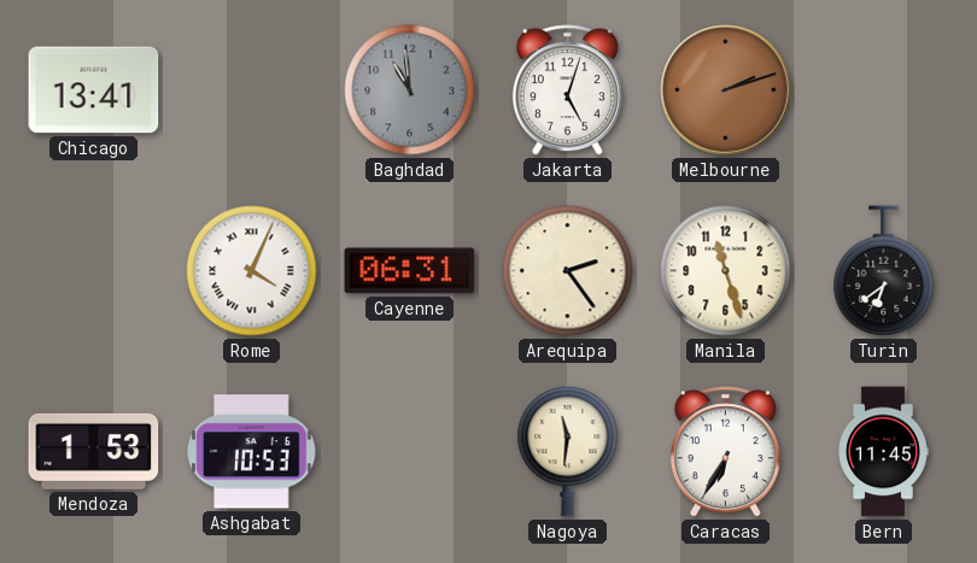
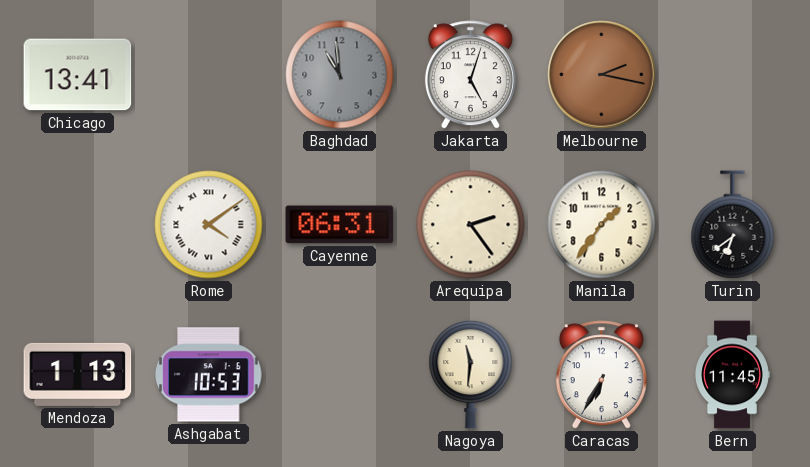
Melbourne: 2:12 -> 2:17
Rome: 4:04 -> 4:09
Manila: 11:27 -> 1:36
Mendoza: 1:53 -> 1:13
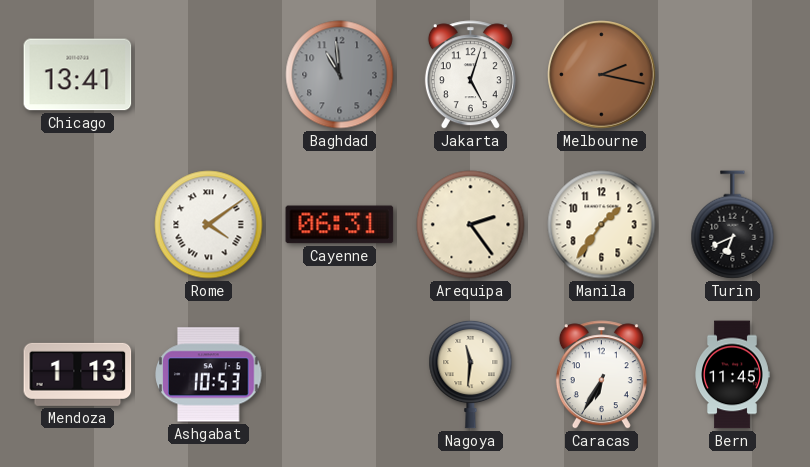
Turin: 6:39 -> 6:41
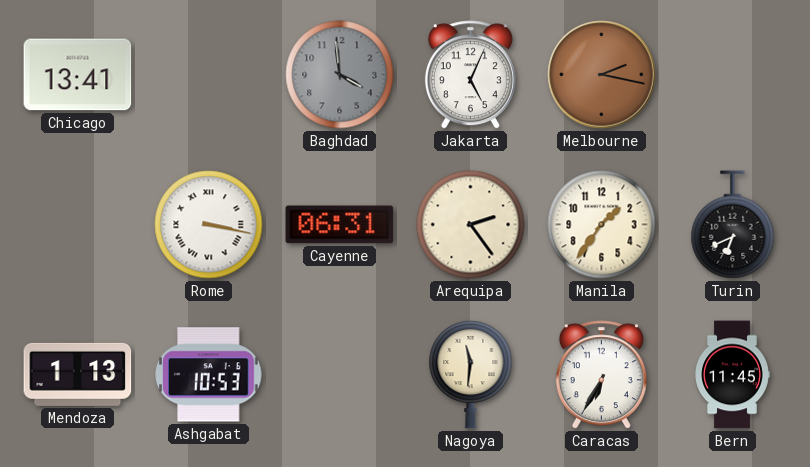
Baghdad: 10:59 -> 3:59
Jakarta: 5:03 -> 5:04
Rome: 4:09 -> 3:17
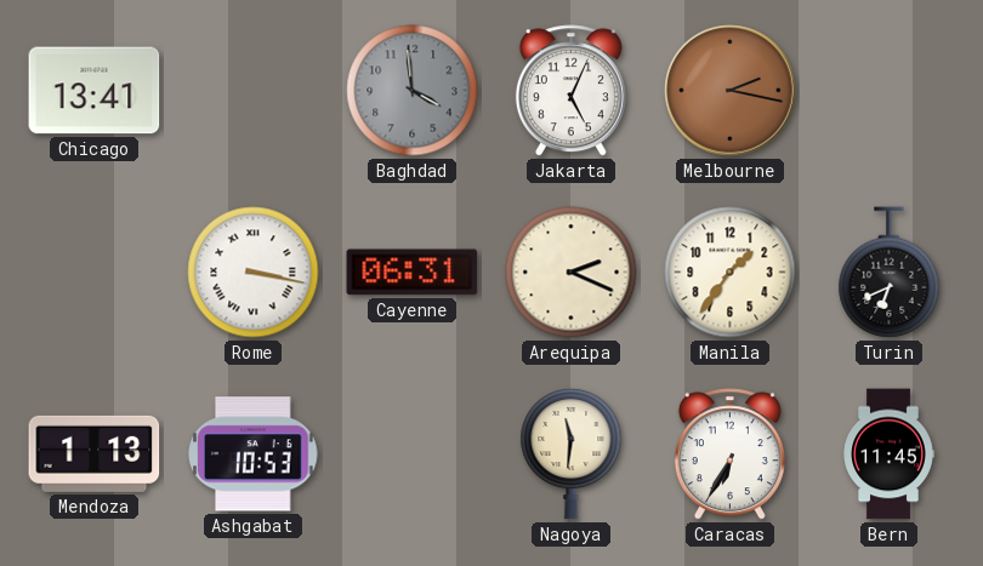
Arequipa: 2:24 -> 2:19
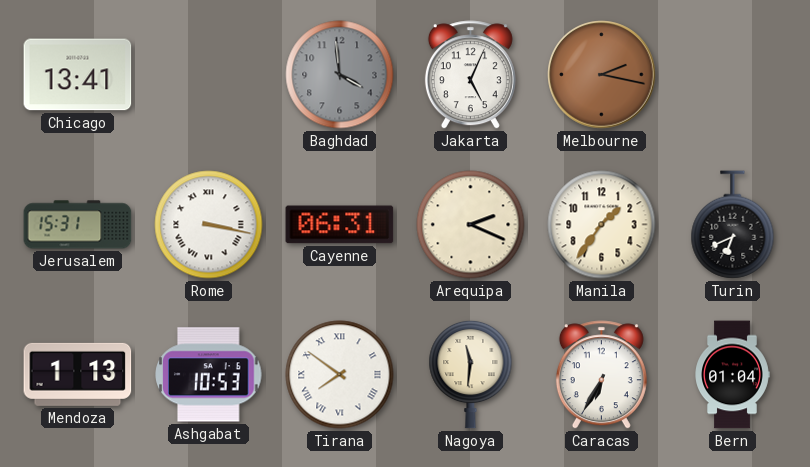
Jerusalem: none -> 15:31
Tirana: none -> 7:51
Bern: 11:45 -> 01:04
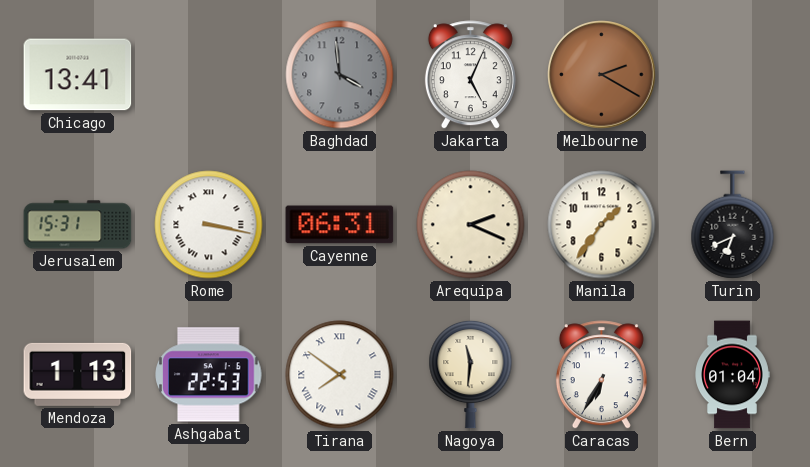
Melbourne: 2:17 -> 2:20
Ashgabat: 10:53 -> 22:53
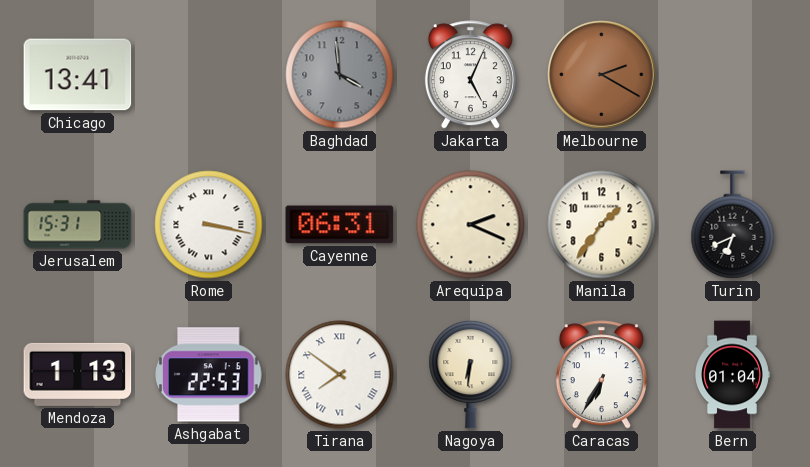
Nagoya: 11:31 -> 6:31
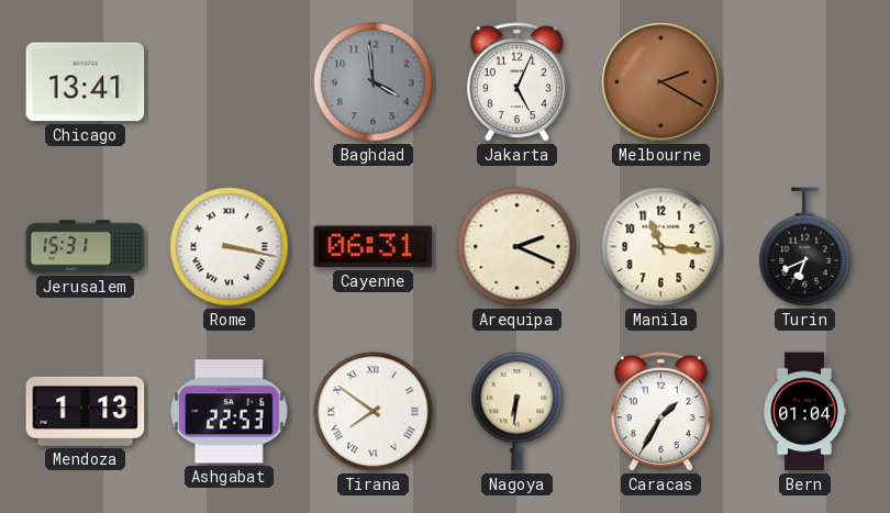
Manila: 1:36 -> 11:16
Caracas: 6:35 -> 1:35
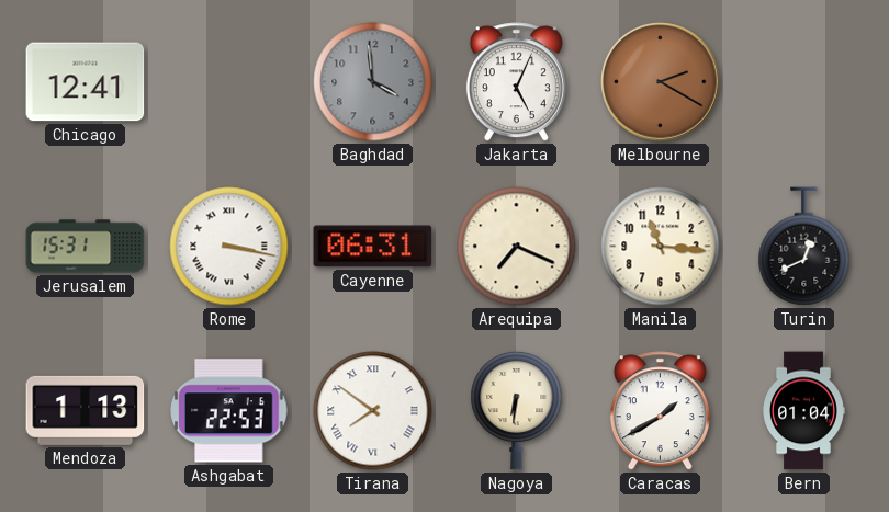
Chicago: 13:41 -> 12:41
Arequipa: 2:19 -> 7:19
Turin: 6:41 -> 12:41
Caracas: 1:35 -> 1:40
